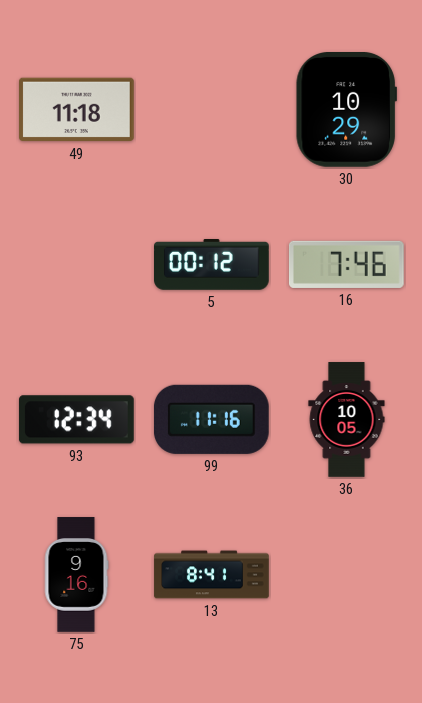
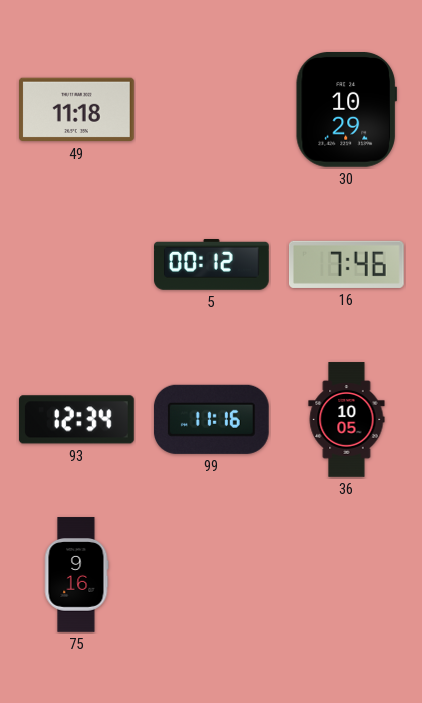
13: 8:41 -> none
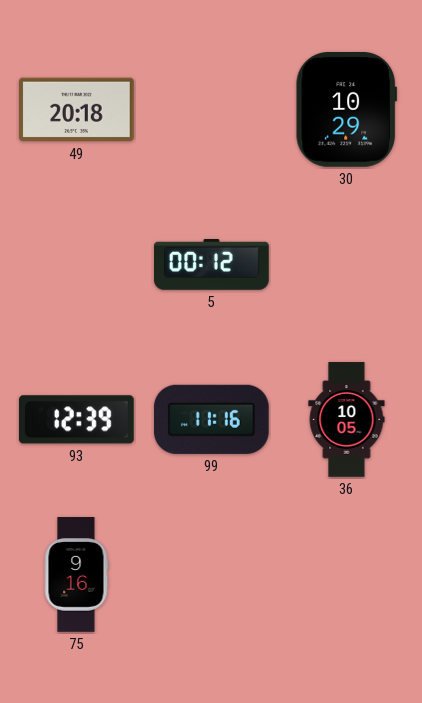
49: 11:18 -> 20:18
16: 7:46 -> none
93: 12:34 -> 12:39
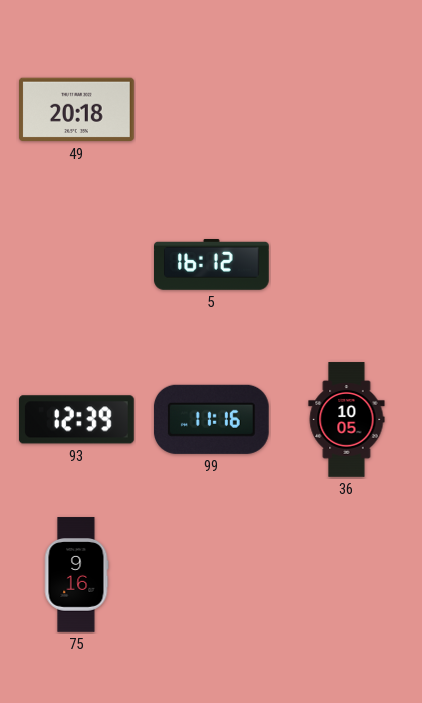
30: 10:29 -> none
5: 00:12 -> 16:12
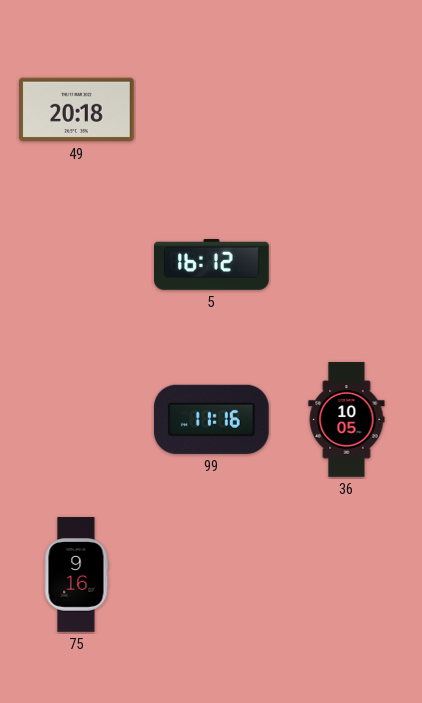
93: 12:39 -> none
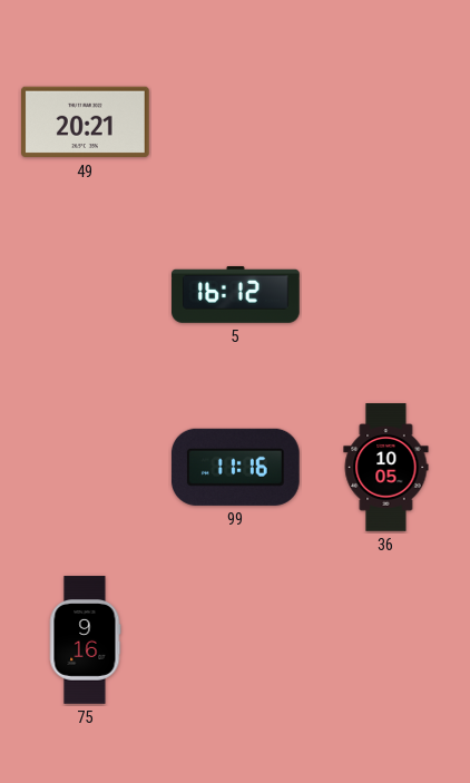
49: 20:18 -> 20:21
